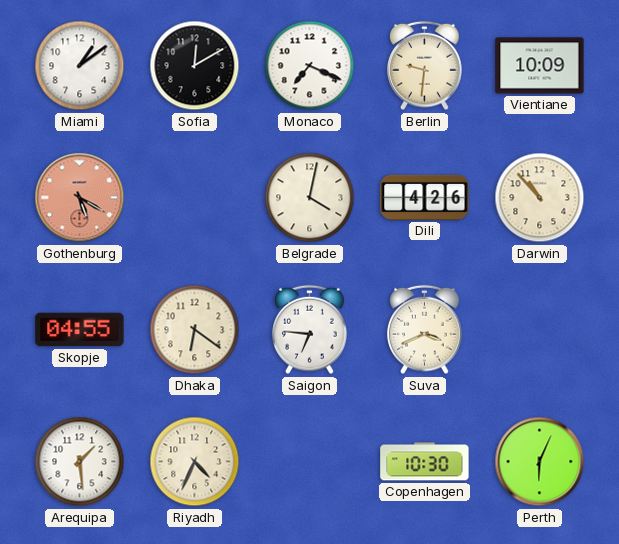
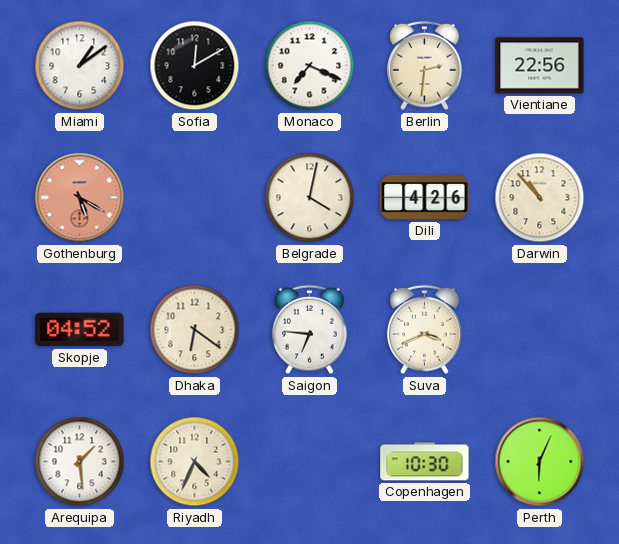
Berlin: 9:31 -> 2:31
Vientiane: 10:09 -> 22:56
Skopje: 04:55 -> 04:52
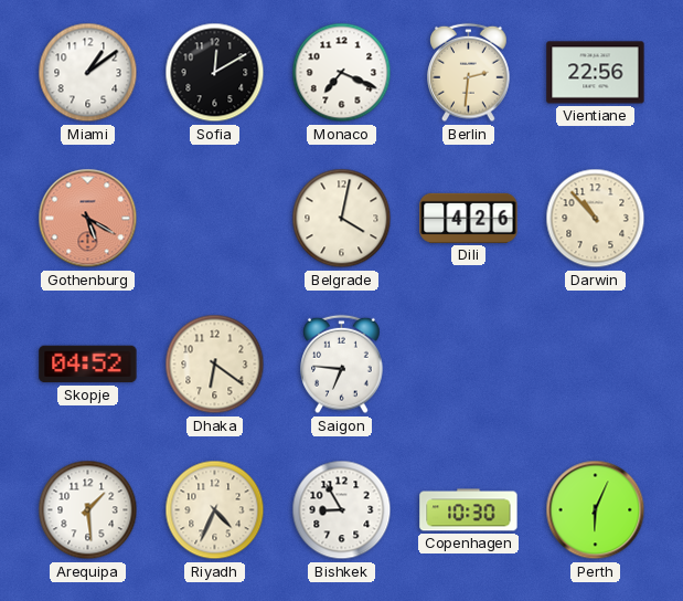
Suva: 3:41 -> none
Bishkek: none -> 8:55
